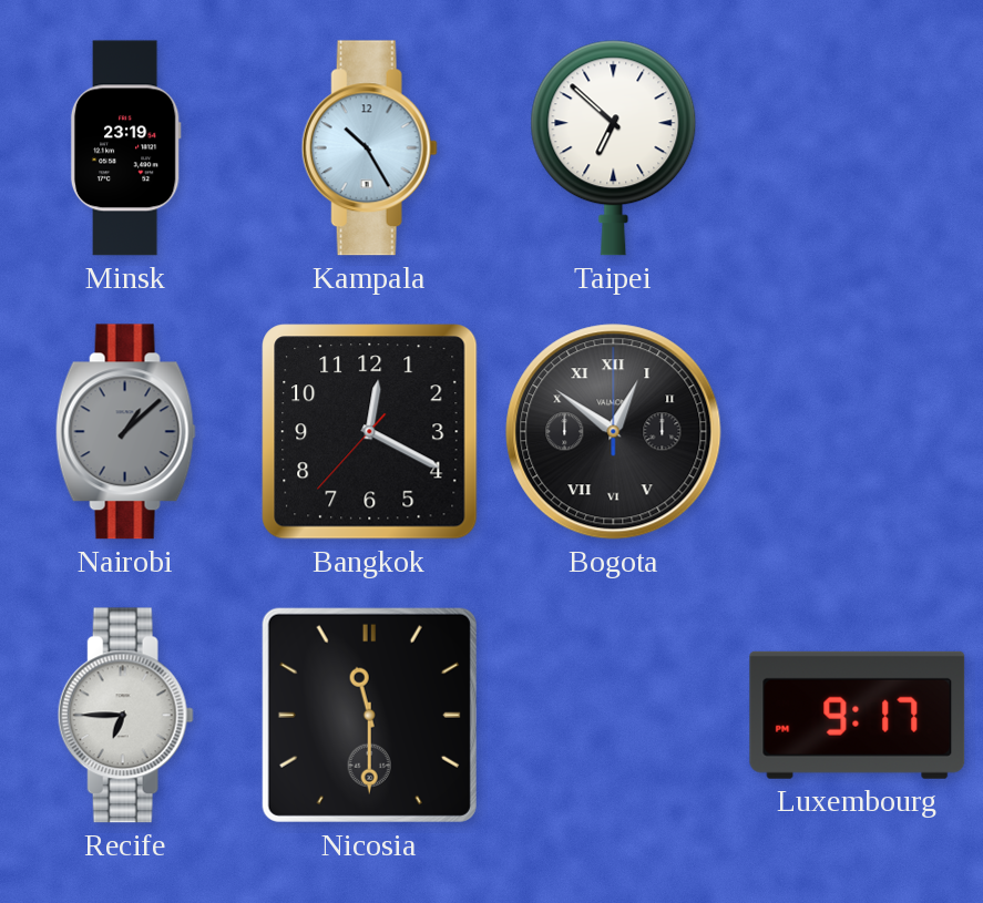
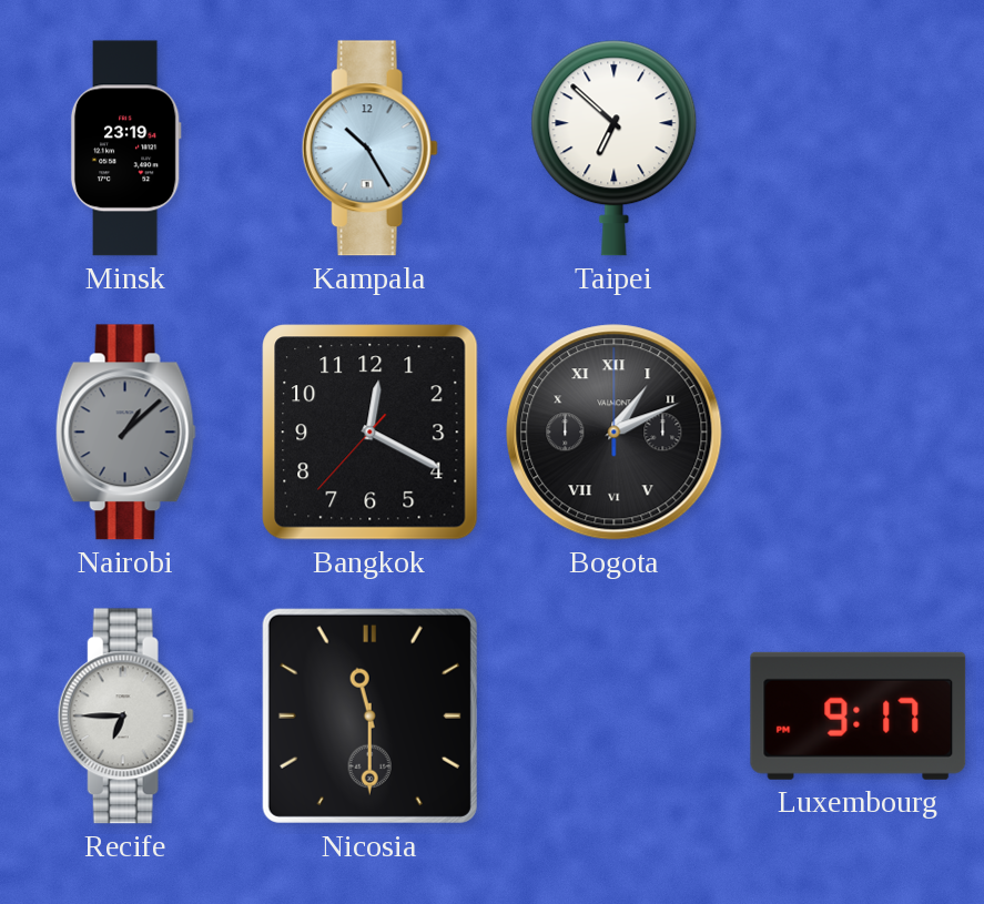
Bogota: 12:51 -> 1:11
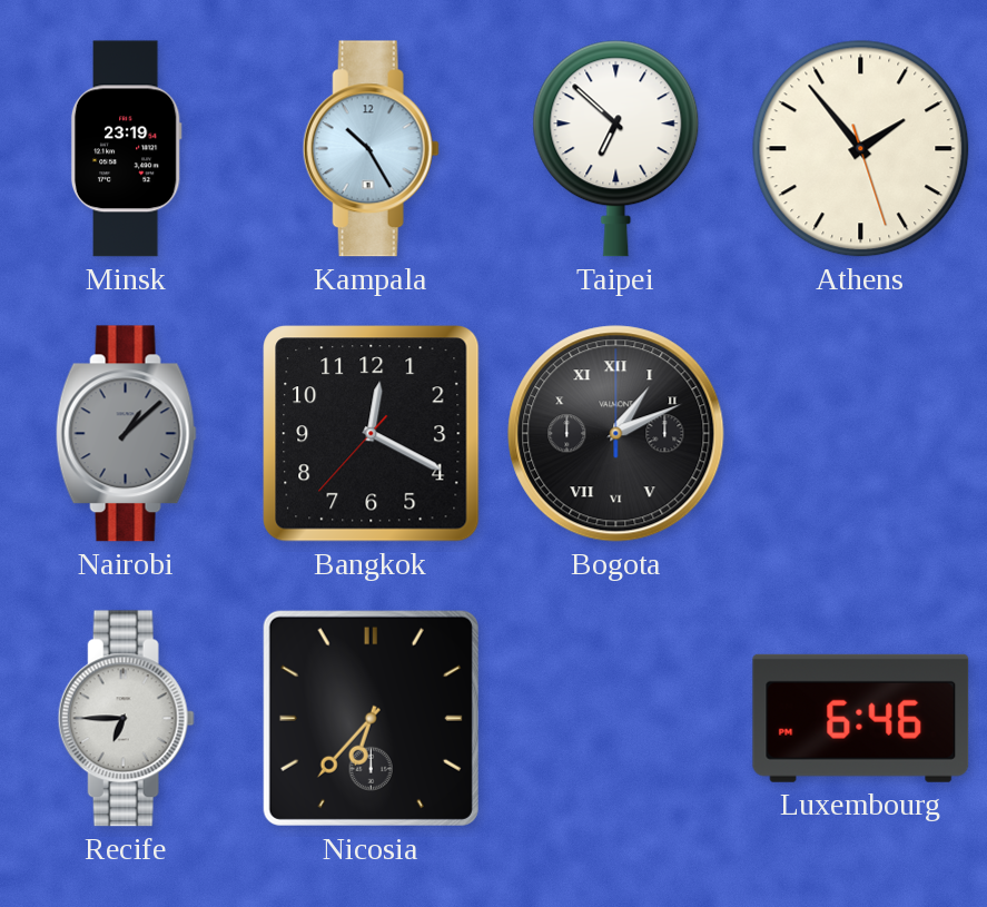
Athens: none -> 1:53
Nicosia: 11:30 -> 6:37
Luxembourg: 9:17 -> 6:46
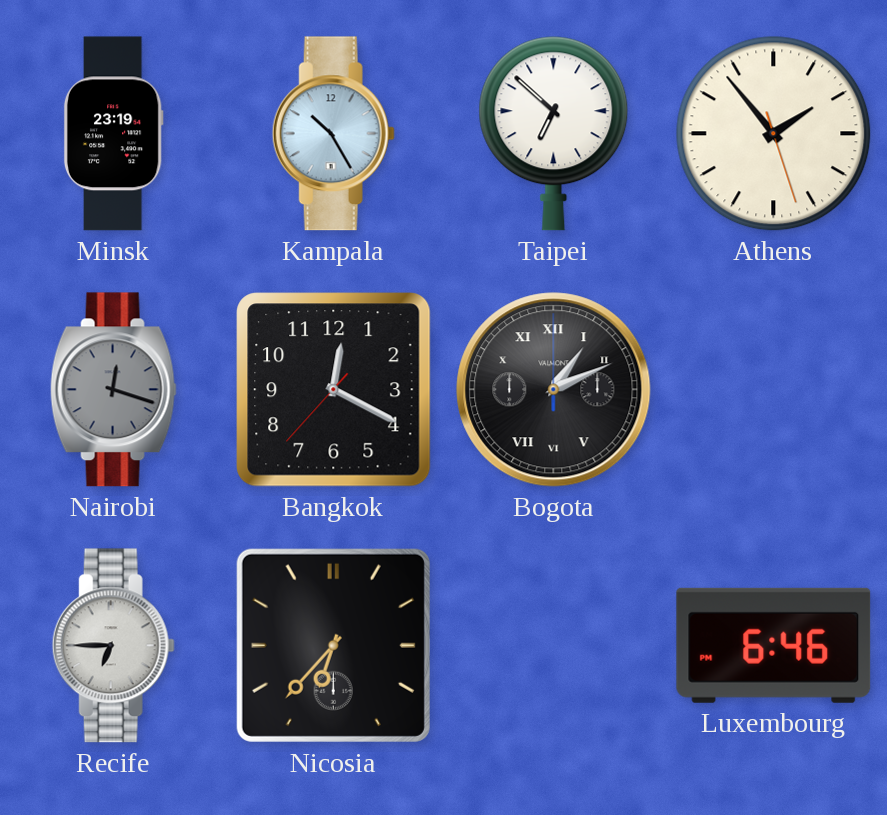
Nairobi: 1:08 -> 12:18
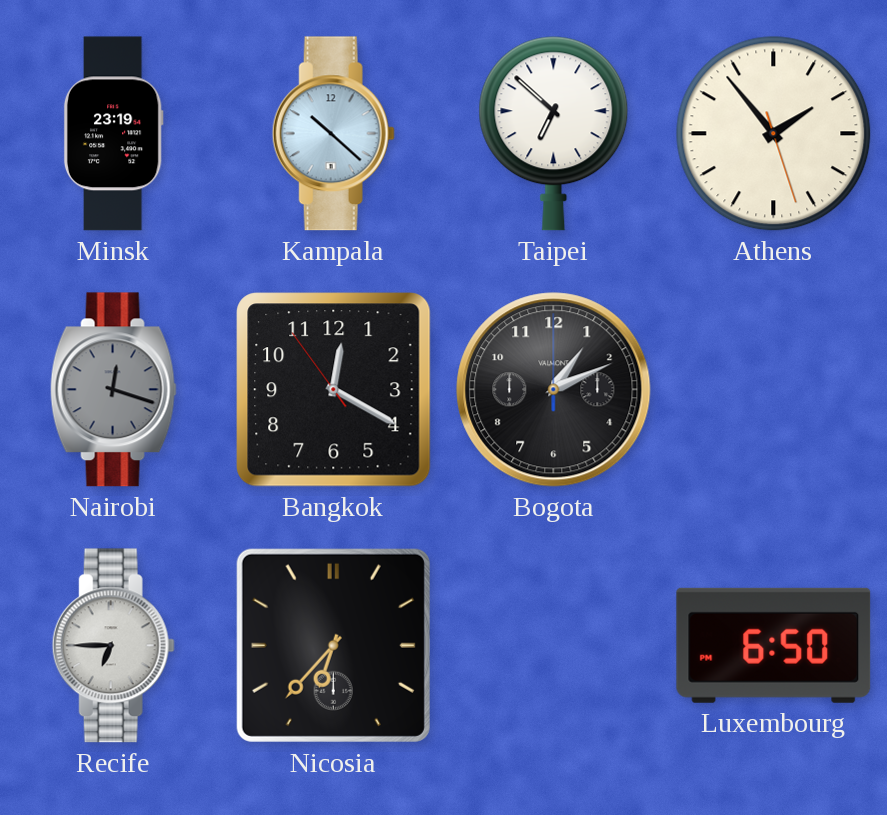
Kampala: 10:25 -> 10:22
Bangkok: 12:19:37 -> 12:19:54
Bogota numerals: Roman -> Arabic
Luxembourg: 6:46 -> 6:50
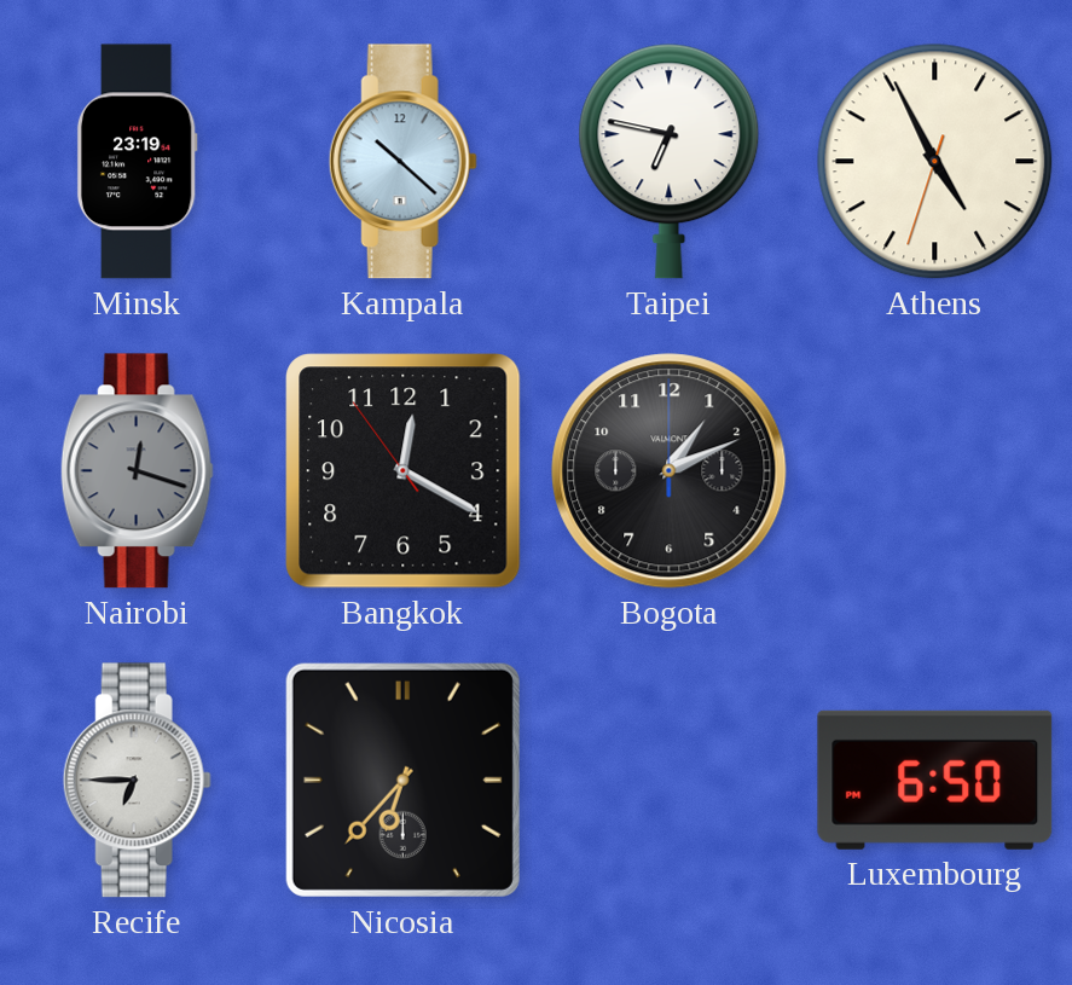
Taipei: 6:52 -> 6:47
Athens: 1:53 -> 4:55
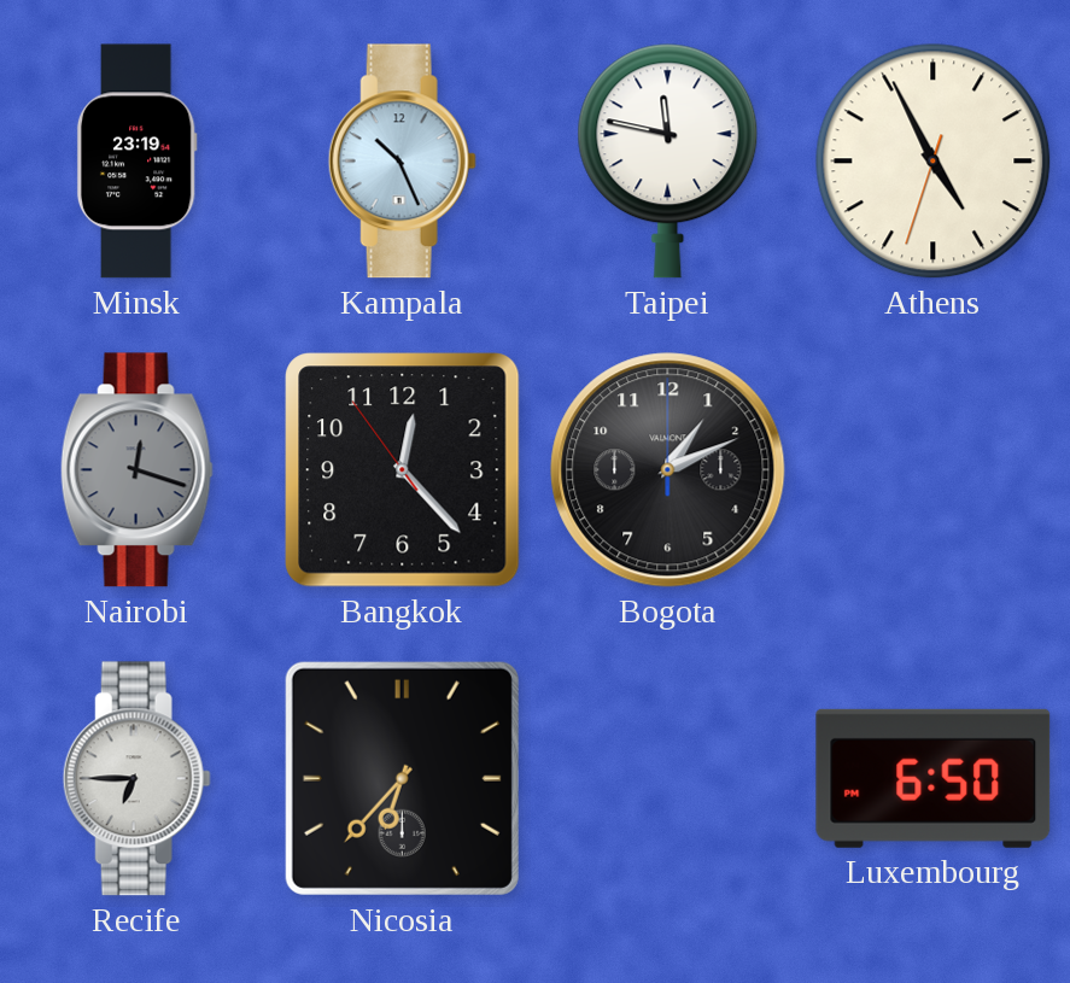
Kampala: 10:22 -> 10:26
Taipei: 6:47 -> 11:47
Bangkok: 12:19 -> 12:22
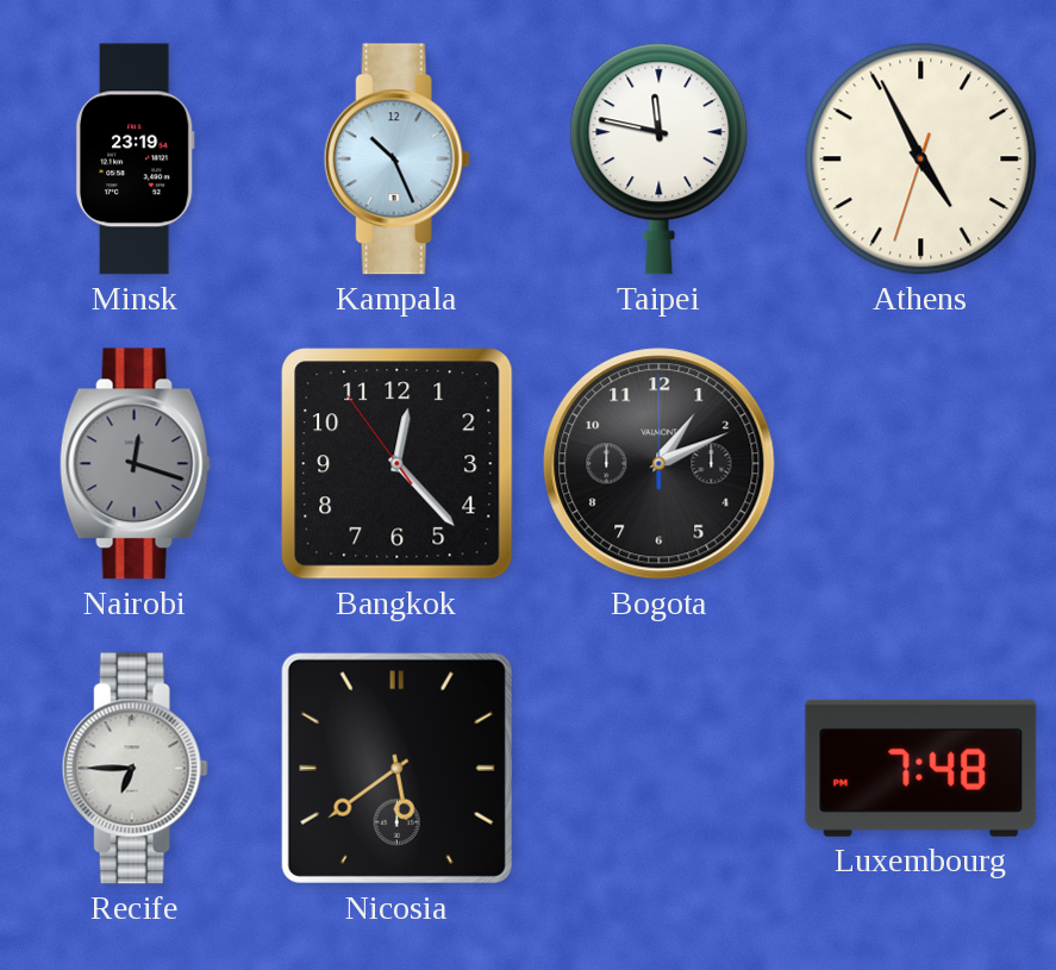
Nicosia: 6:37 -> 5:39
Luxembourg: 6:50 -> 7:48
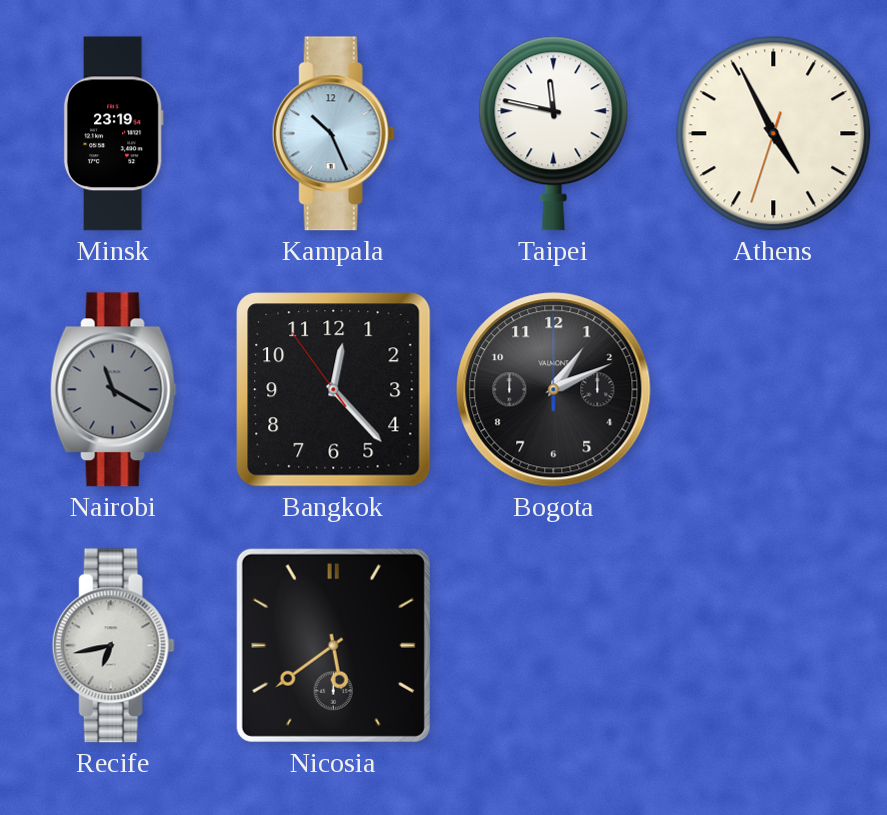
Nairobi: 12:18 -> 11:20
Recife: 6:45 -> 6:43
Luxembourg: 7:48 -> none
